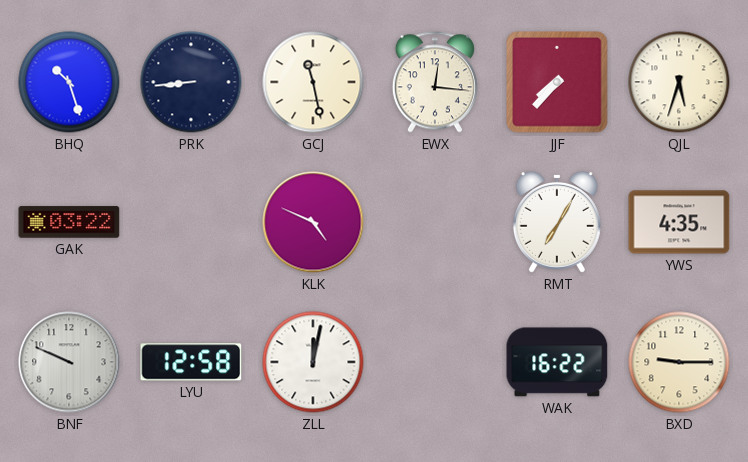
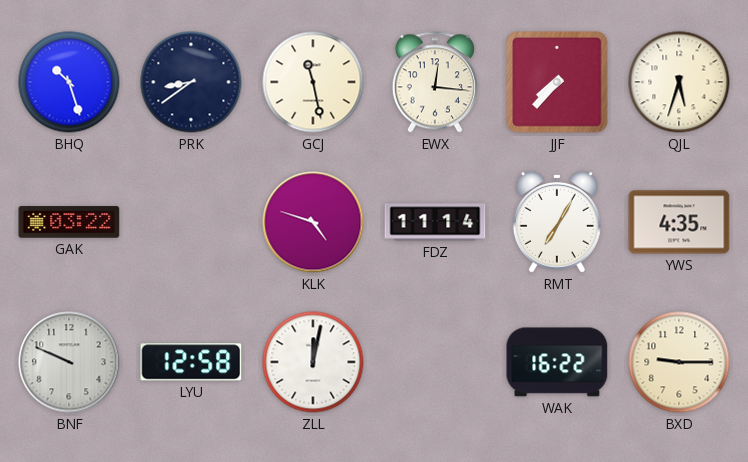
PRK: 8:44 -> 8:39
KLK: 4:49 -> 4:48
FDZ: none -> 11:14
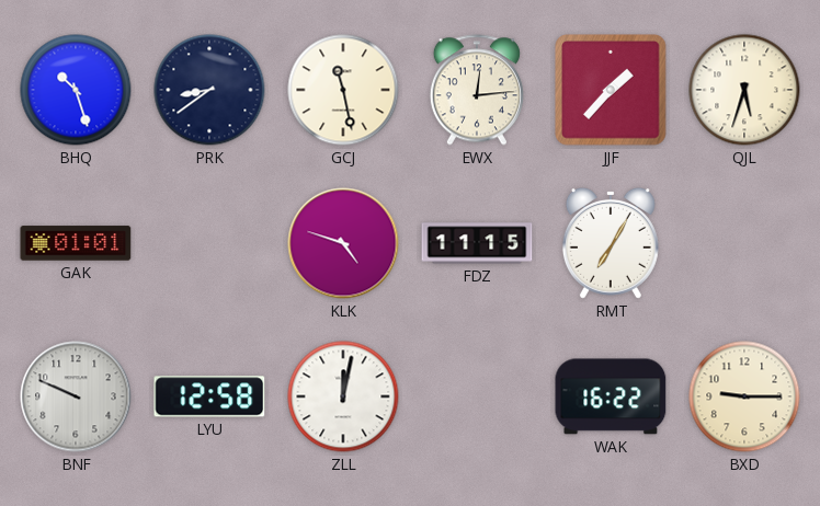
EWX: 12:16 -> 12:14
JJF: 7:37 -> 1:37
GAK: 03:22 -> 01:01
FDZ: 11:14 -> 11:15
YWS: 4:35 -> none
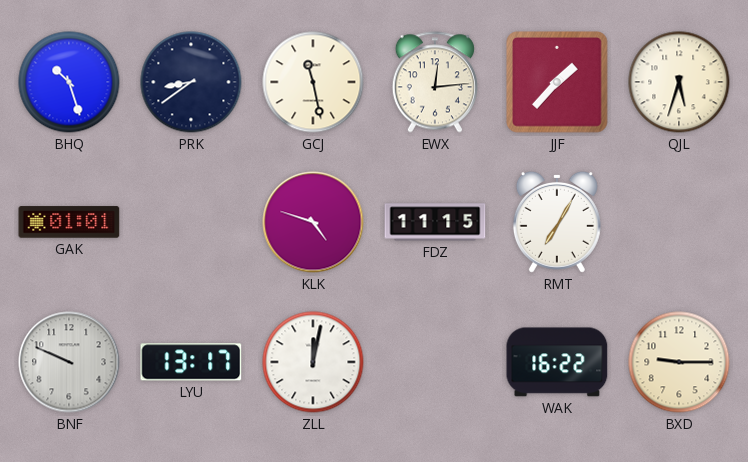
LYU: 12:58 -> 13:17
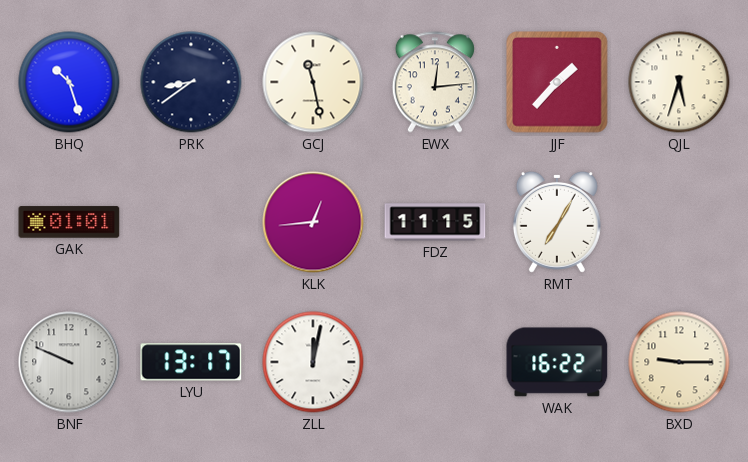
KLK: 4:48 -> 12:44
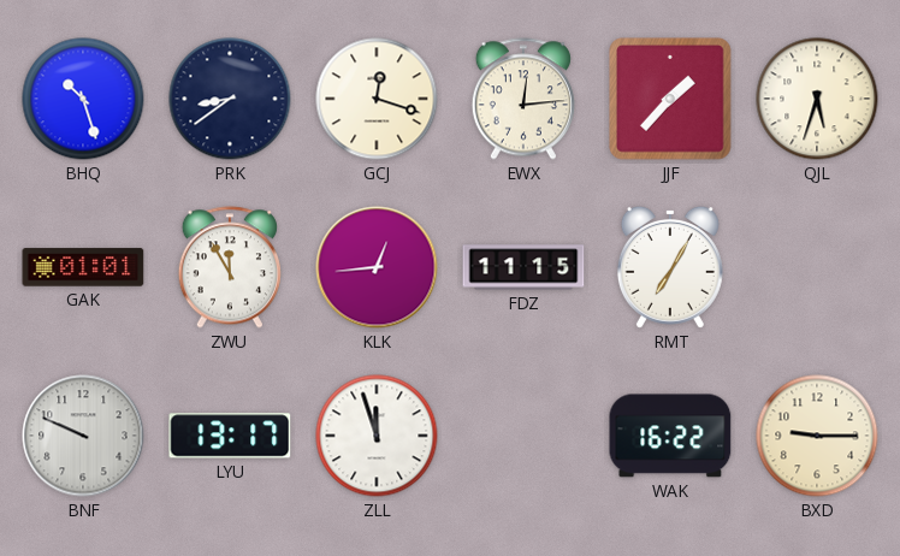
GCJ: 11:28 -> 12:18
ZWU: none -> 11:55
ZLL: 12:02 -> 11:57
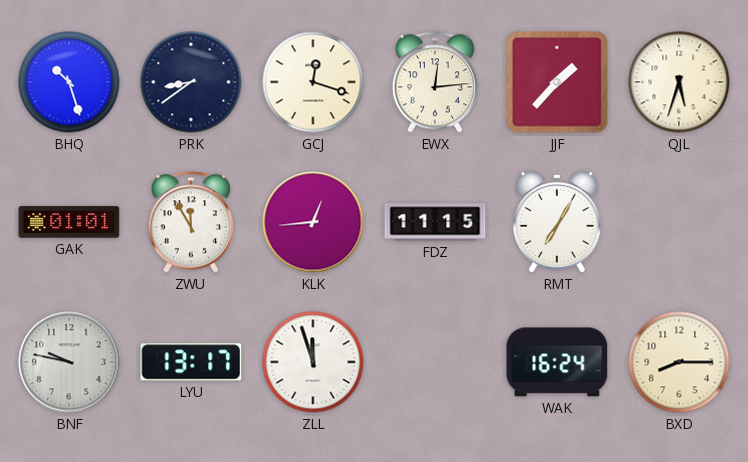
BNF: 9:49 -> 9:47
WAK: 16:22 -> 16:24
BXD: 9:15 -> 8:15
